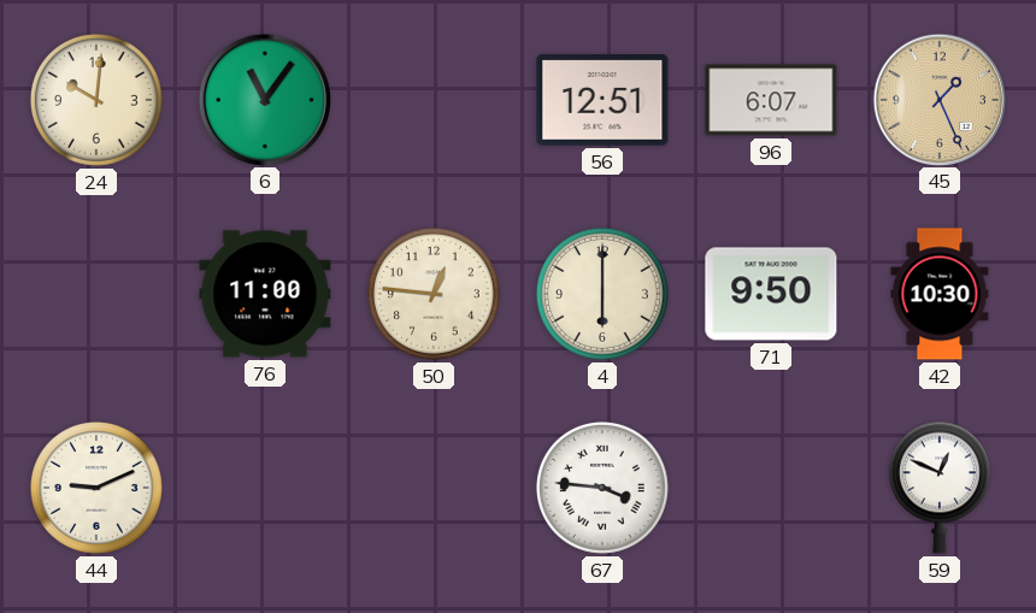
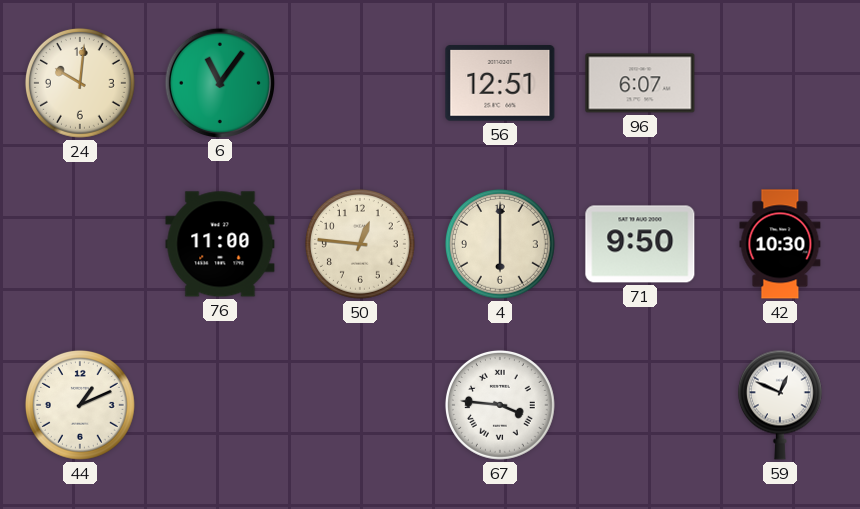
45: 1:26 -> none
44: 9:11 -> 1:11
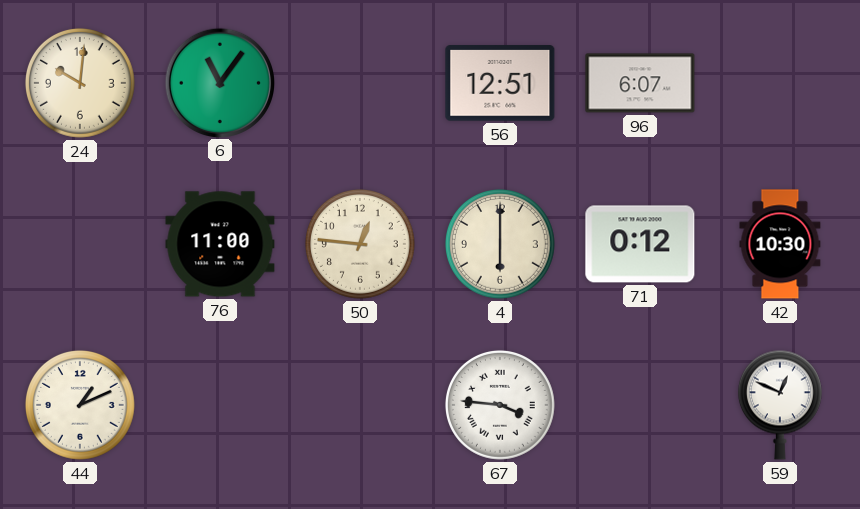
71: 9:50 -> 0:12
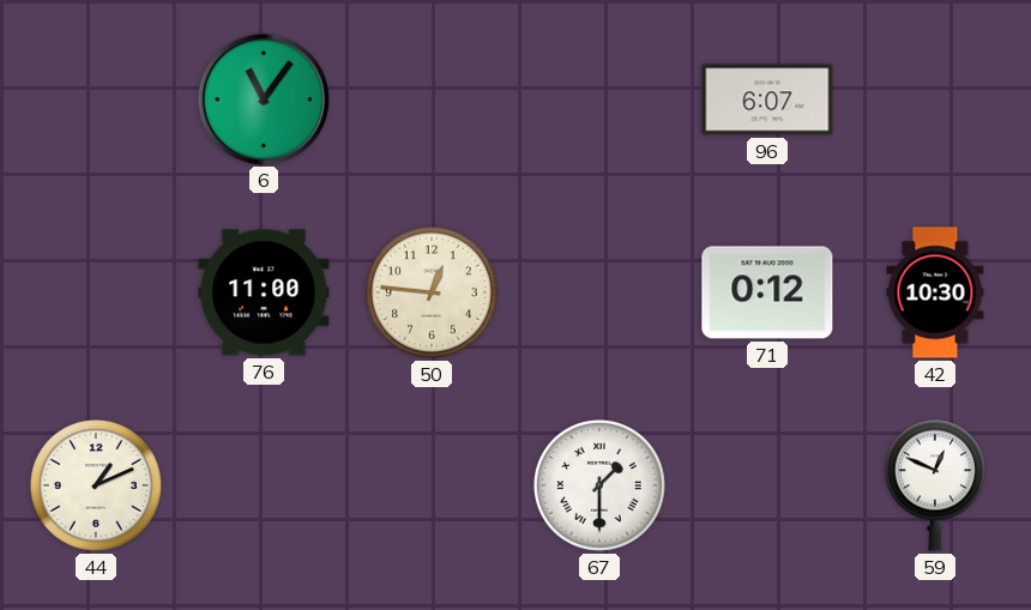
24: 10:01 -> none
56: 12:51 -> none
4: 6:00 -> none
67: 3:46 -> 1:30
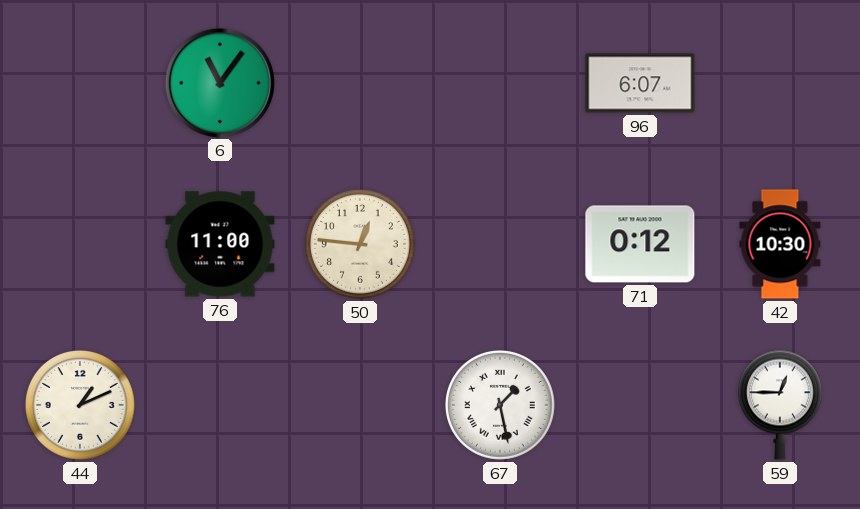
67: 1:30 -> 1:28
59: 12:49 -> 12:45
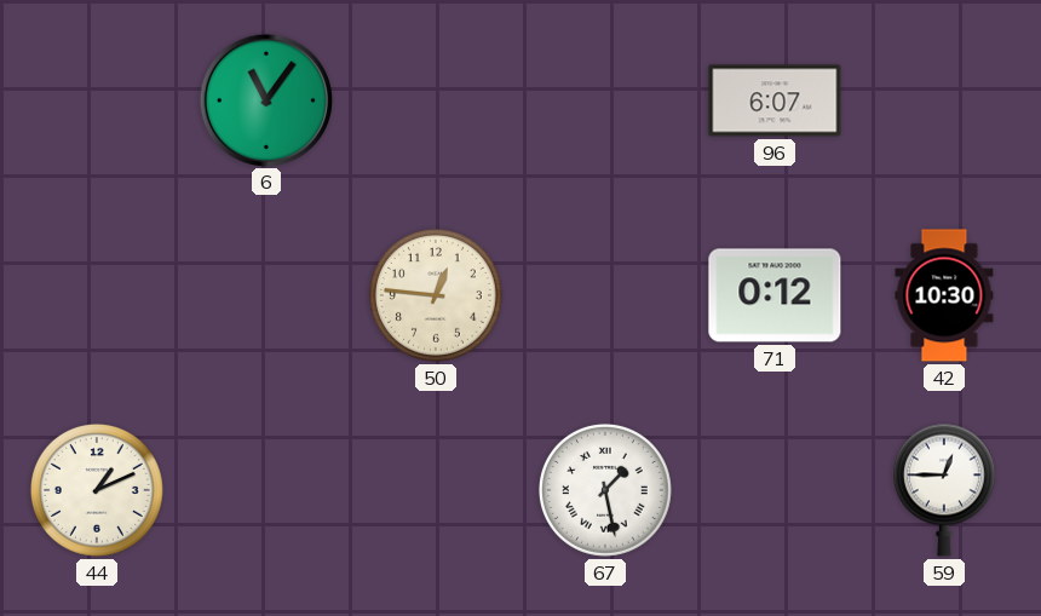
76: 11:00 -> none
